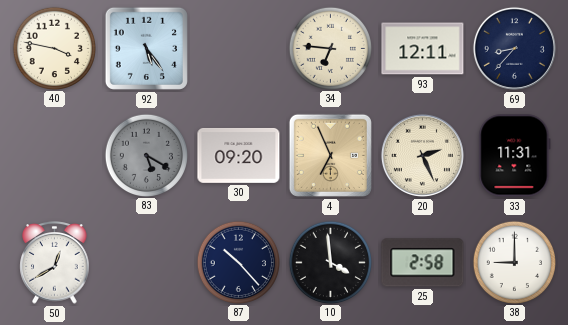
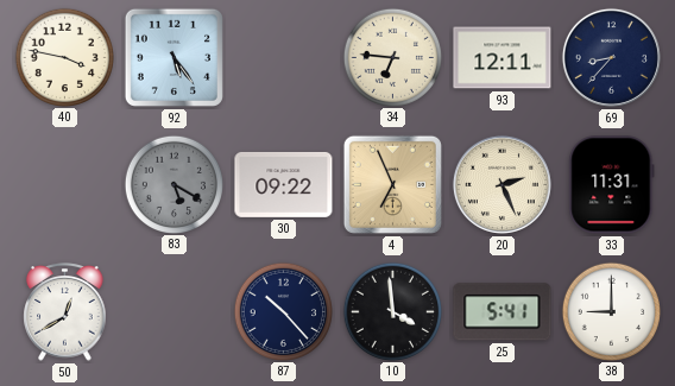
30: 09:20 -> 09:22
25: 2:58 -> 5:41
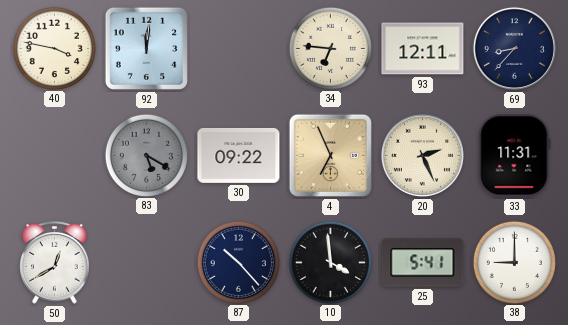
92: 5:24 -> 12:01
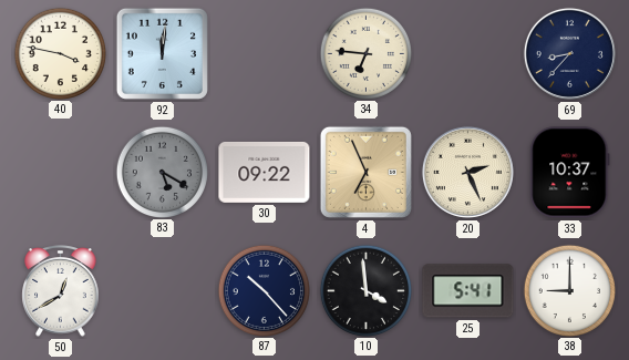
93: 12:11 -> none
33: 11:31 -> 10:37
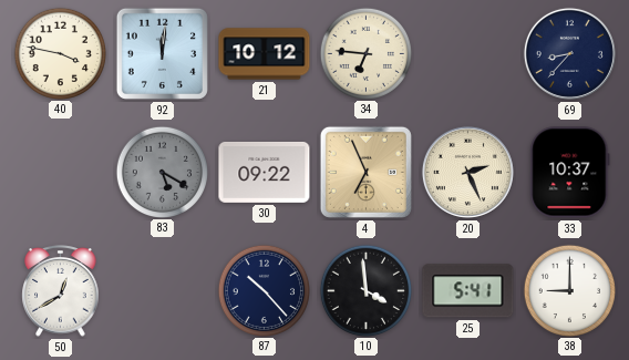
21: none -> 10:12
